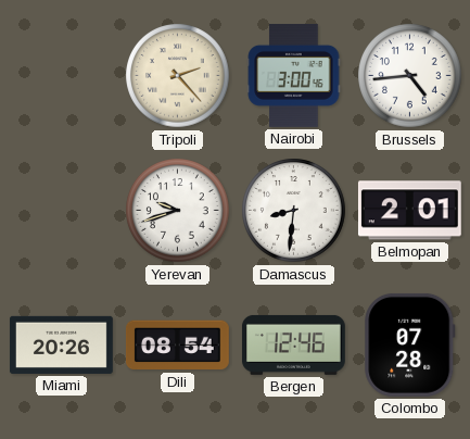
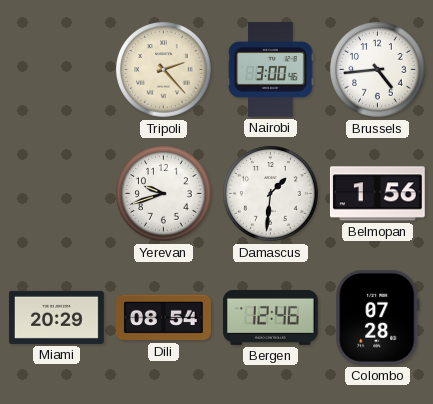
Damascus: 8:31 -> 1:31
Belmopan: 2:01 -> 1:56
Miami: 20:26 -> 20:29
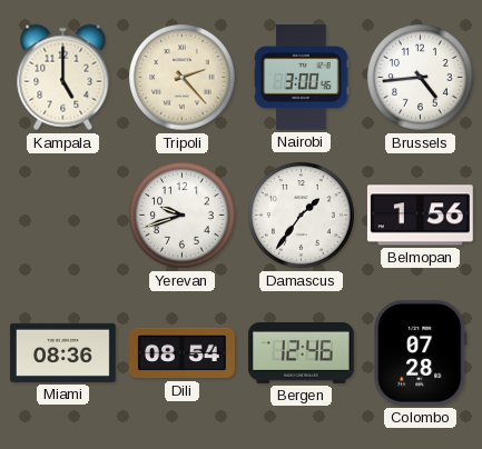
Kampala: none -> 5:00
Damascus: 1:31 -> 1:36
Miami: 20:29 -> 08:36
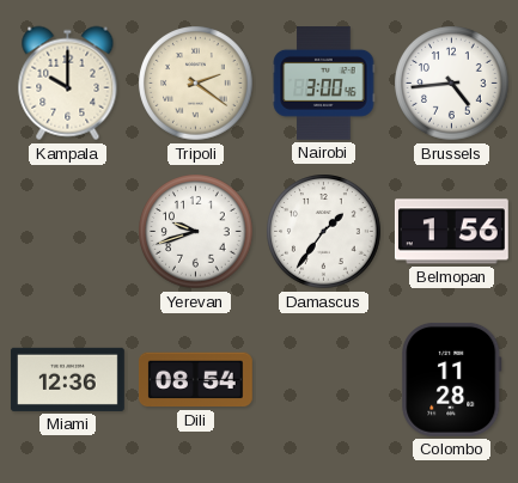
Kampala: 5:00 -> 10:00
Tripoli: 2:23 -> 2:21
Miami: 08:36 -> 12:36
Bergen: 12:46 -> none
Colombo: 07:28 -> 11:28
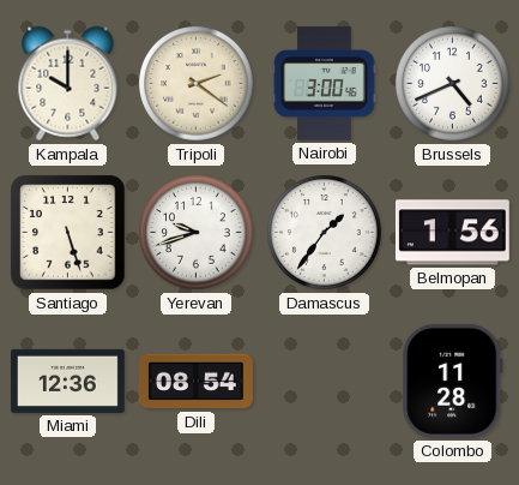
Brussels: 4:44 -> 4:41
Santiago: none -> 5:27
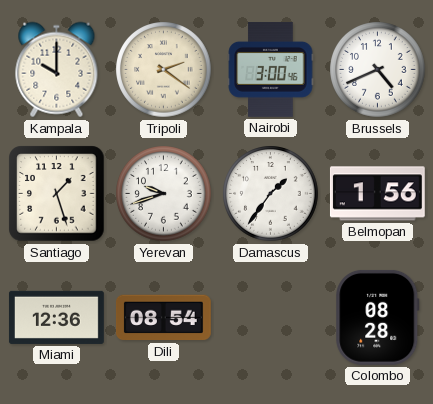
Santiago: 5:27 -> 1:27
Colombo: 11:28 -> 08:28
